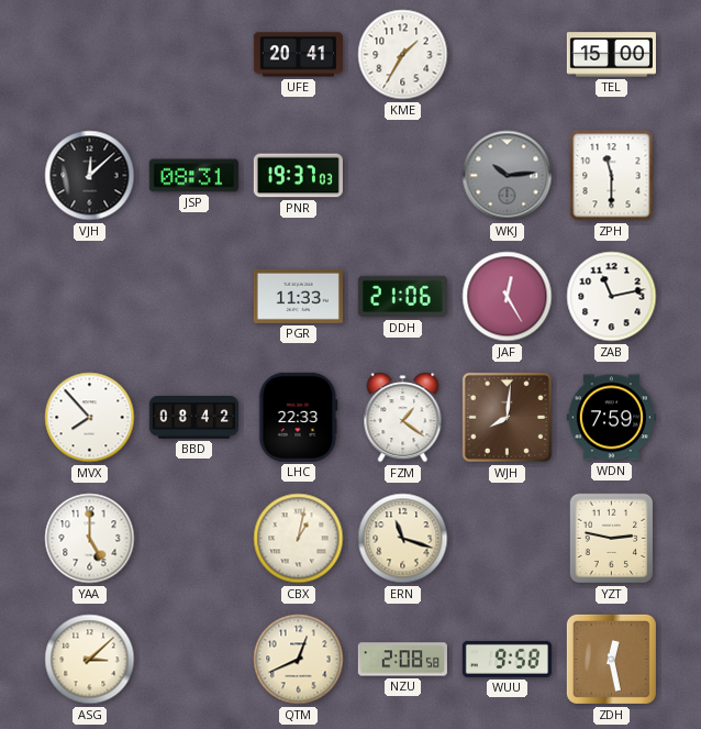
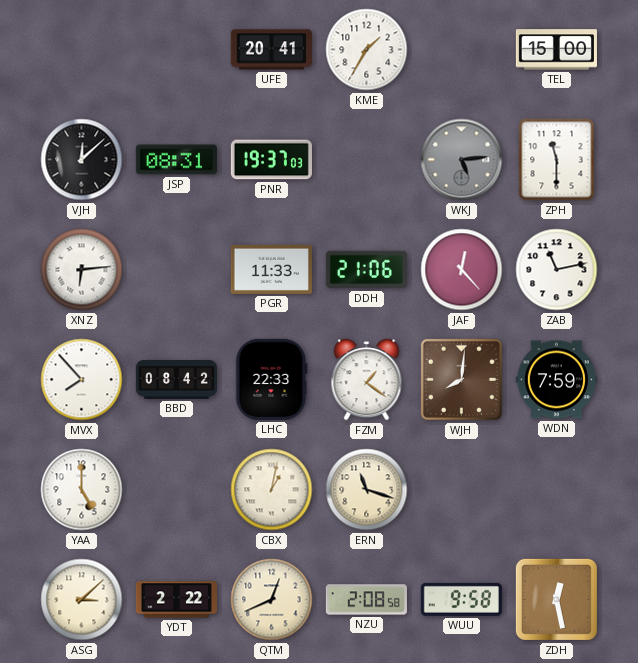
WKJ: 10:14 -> 5:14
XNZ: none -> 6:14
JAF: 12:25 -> 12:23
YZT: 2:47 -> none
YDT: none -> 2:22
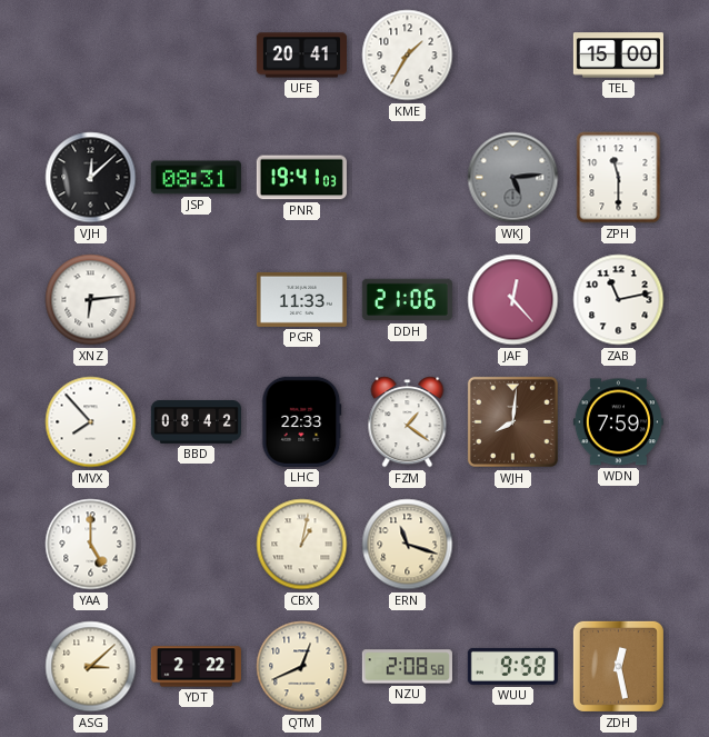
PNR: 19:37 -> 19:41
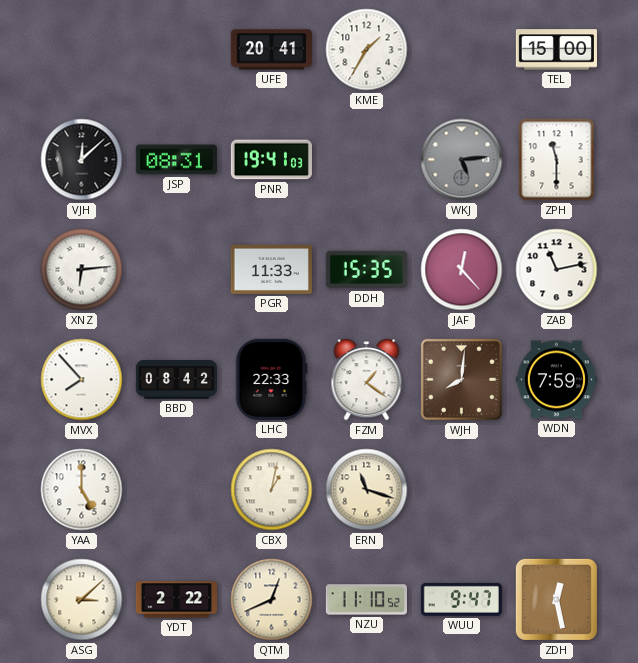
DDH: 21:06 -> 15:35
NZU: 2:08 -> 11:10
WUU: 9:58 -> 9:47
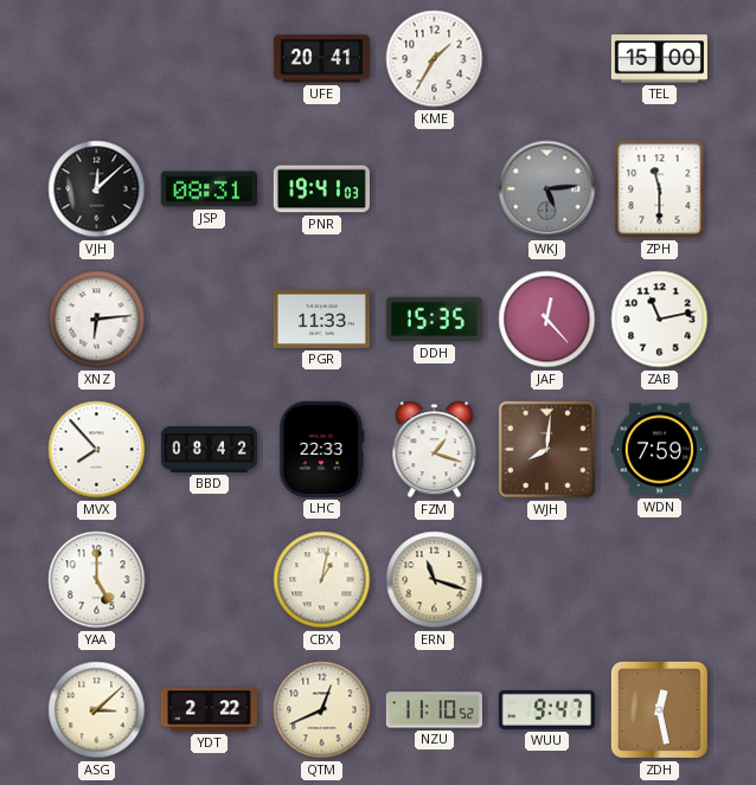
FZM: 1:21 -> 1:18
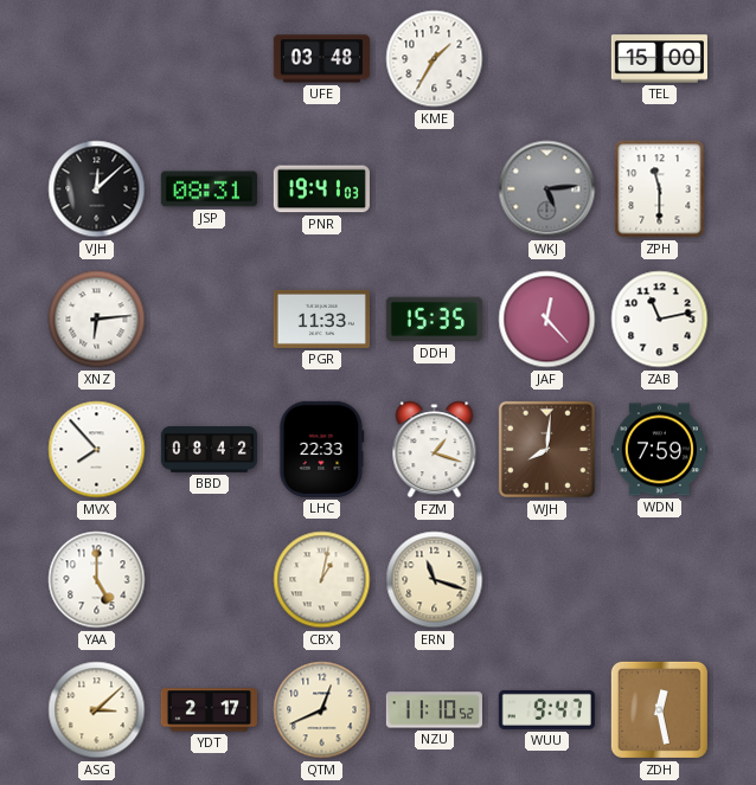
UFE: 20:41 -> 03:48
YDT: 2:22 -> 2:17
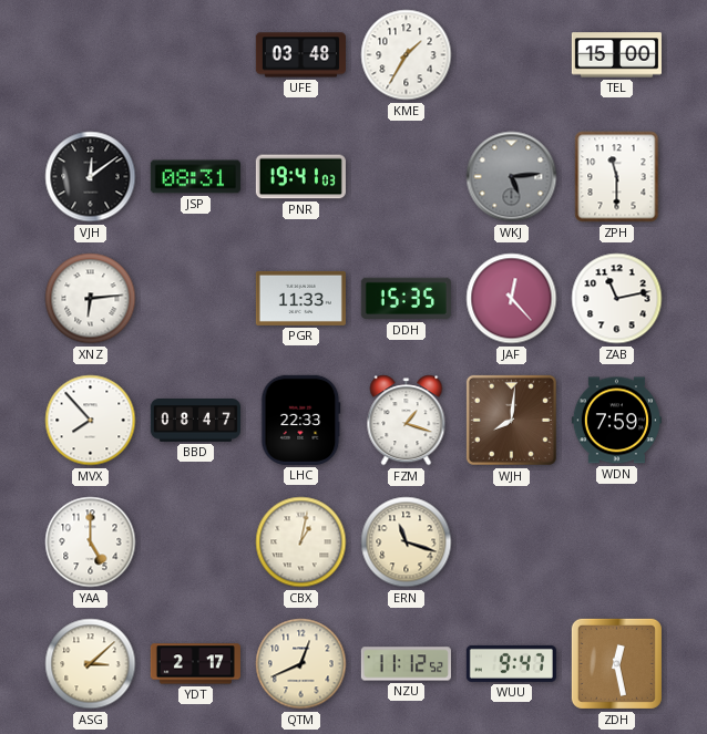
VJH: 12:08 -> 12:09
BBD: 08:42 -> 08:47
NZU: 11:10 -> 11:12
